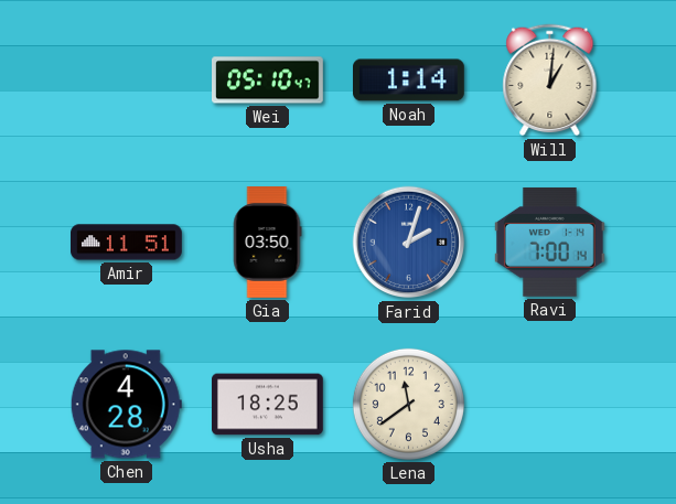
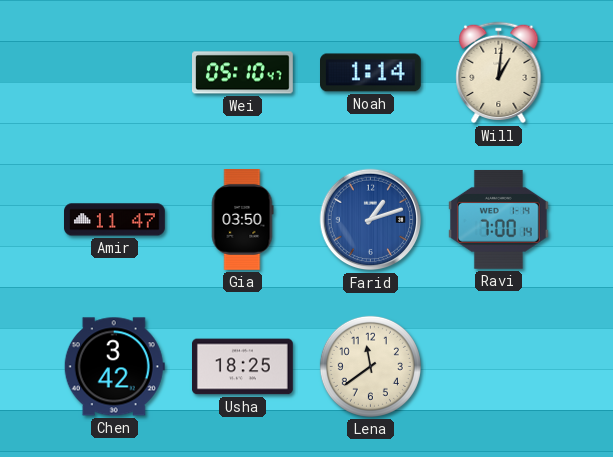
Amir: 11:51 -> 11:47
Farid: 2:03 -> 1:12
Chen: 4:28 -> 3:42
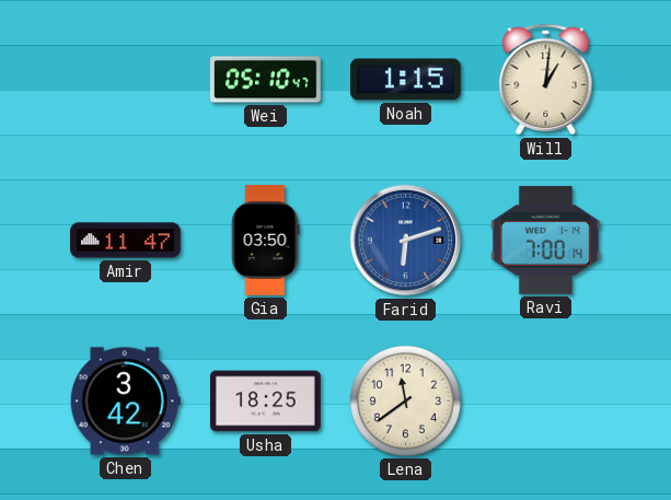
Noah: 1:14 -> 1:15
Farid: 1:12 -> 6:12
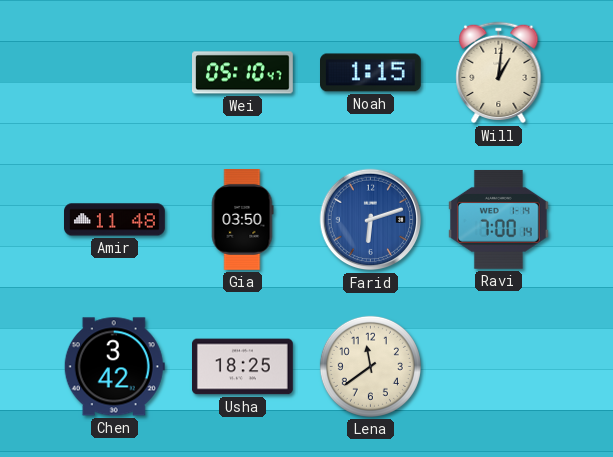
Amir: 11:47 -> 11:48
